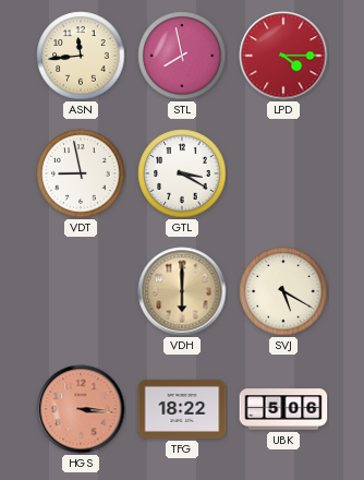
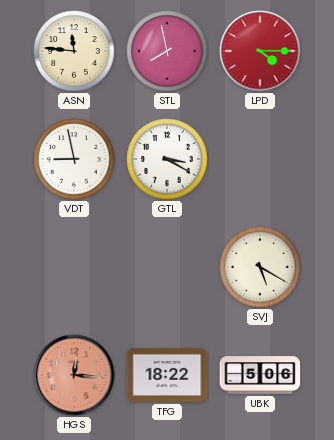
ASN: 11:44 -> 11:46
VDH: 6:00 -> none
HGS: 3:16 -> 12:16
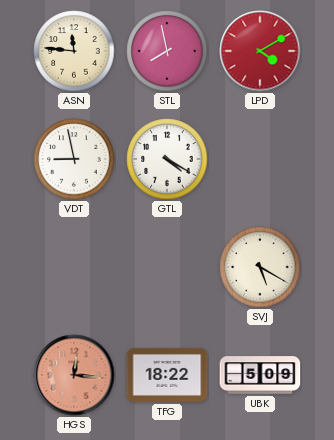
LPD: 4:15 -> 4:10
GTL: 3:20 -> 4:20
UBK: 5:06 -> 5:09
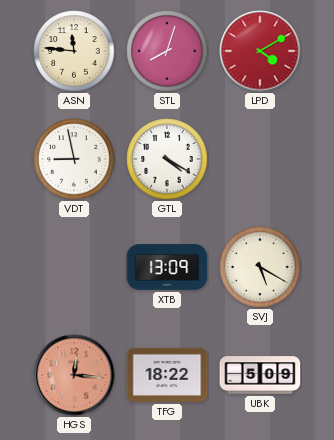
STL: 7:58 -> 8:03
XTB: none -> 13:09
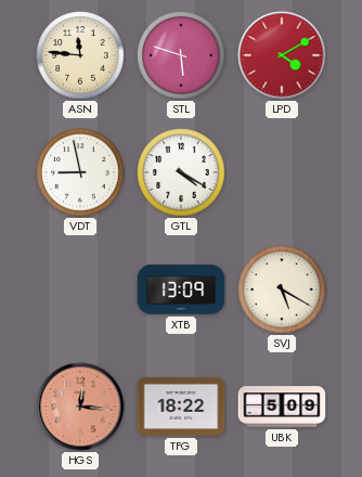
STL: 8:03 -> 5:48
